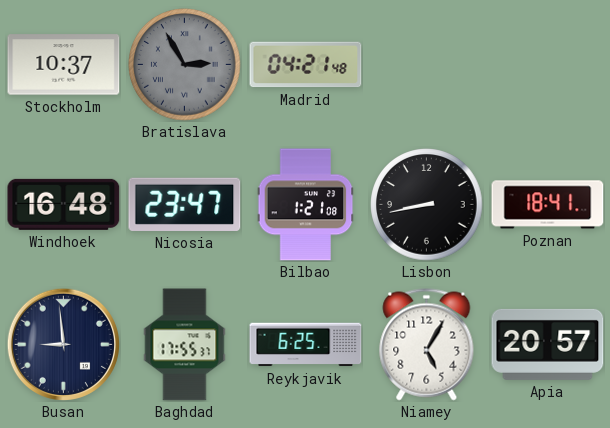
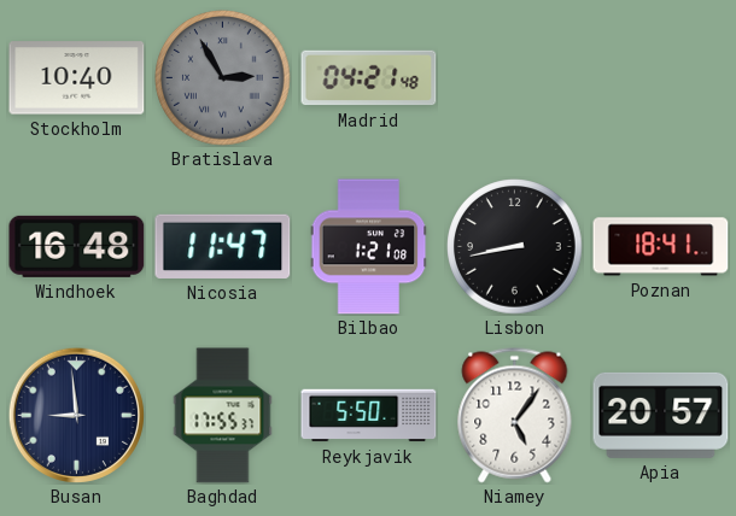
Stockholm: 10:37 -> 10:40
Nicosia: 23:47 -> 11:47
Reykjavik: 6:25 -> 5:50
Niamey: 5:05 -> 5:06
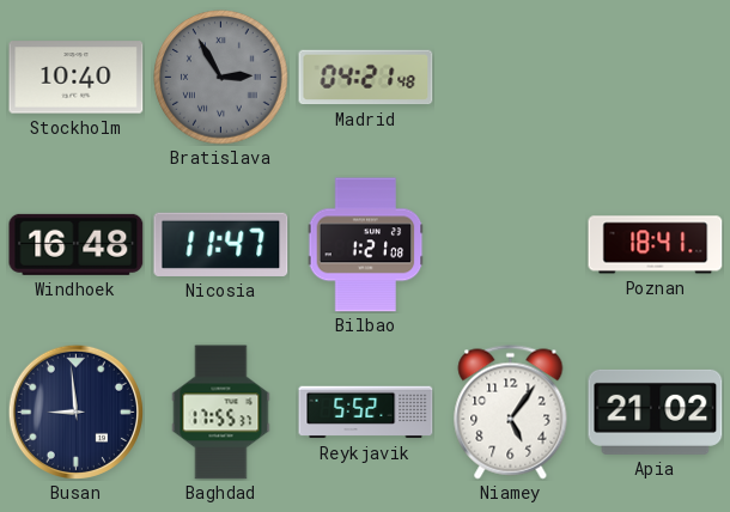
Lisbon: 8:43 -> none
Reykjavik: 5:50 -> 5:52
Apia: 20:57 -> 21:02
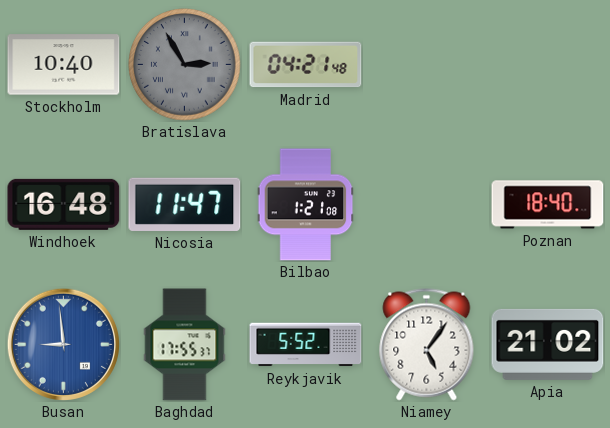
Poznan: 18:41 -> 18:40
Busan dial: navy -> blue
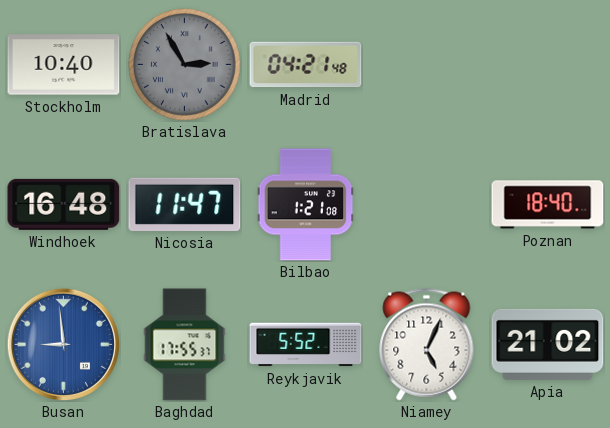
Niamey: 5:06 -> 5:04
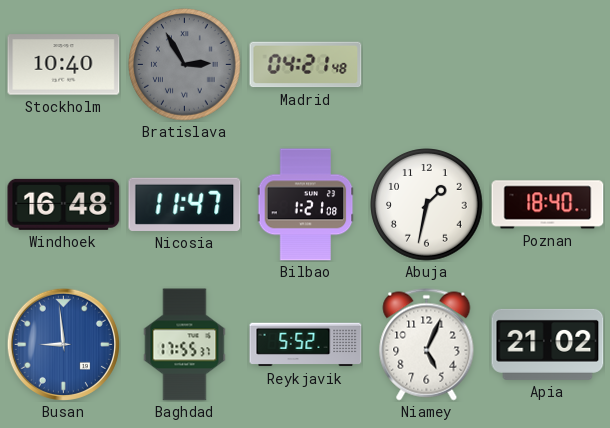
Abuja: none -> 1:32
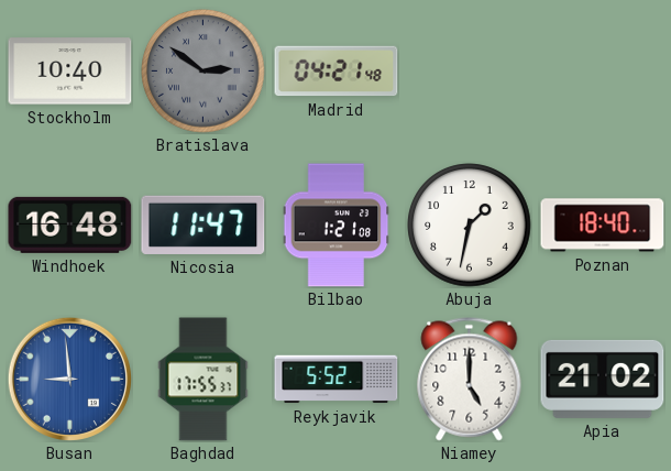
Bratislava: 2:55 -> 2:51
Niamey: 5:04 -> 5:00
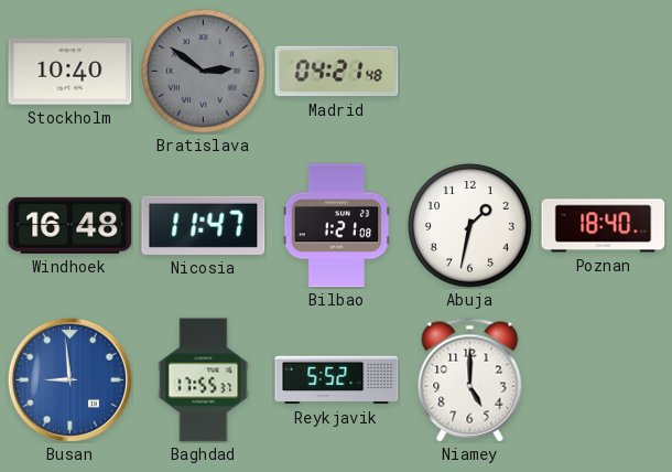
Apia: 21:02 -> none
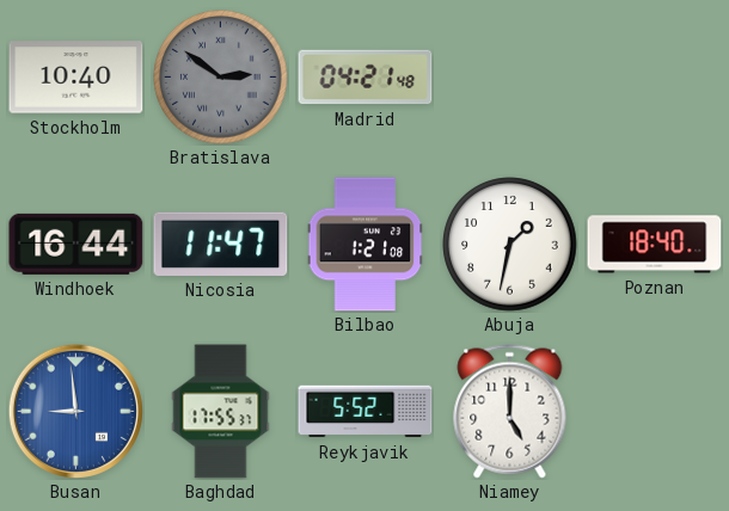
Windhoek: 16:48 -> 16:44
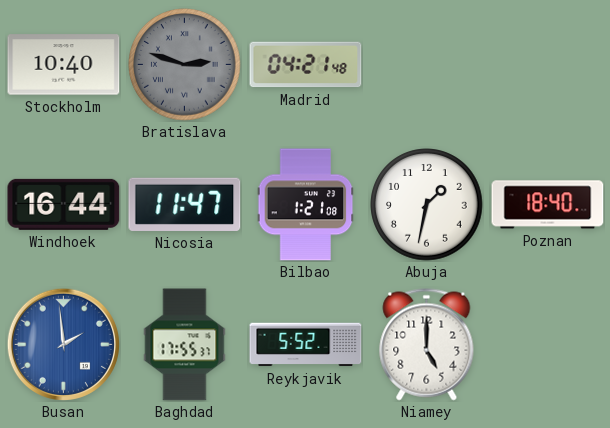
Bratislava: 2:51 -> 2:48
Busan: 8:59 -> 1:59
